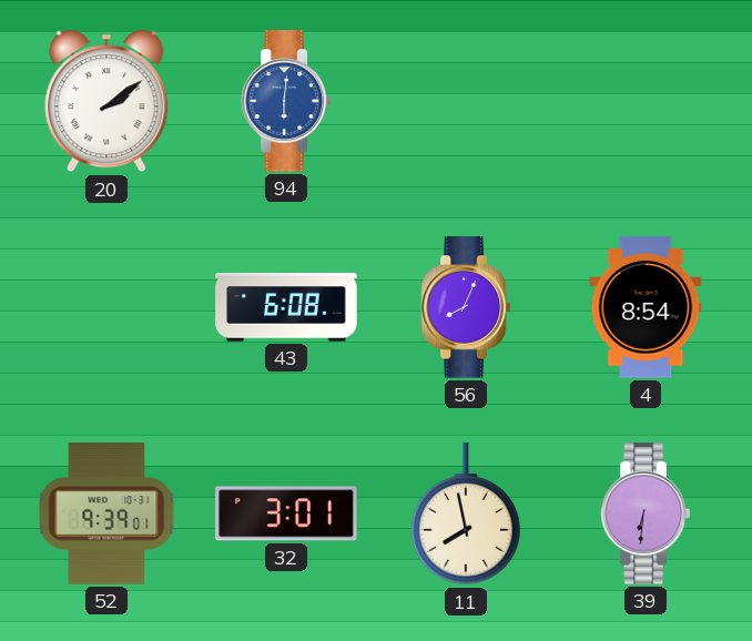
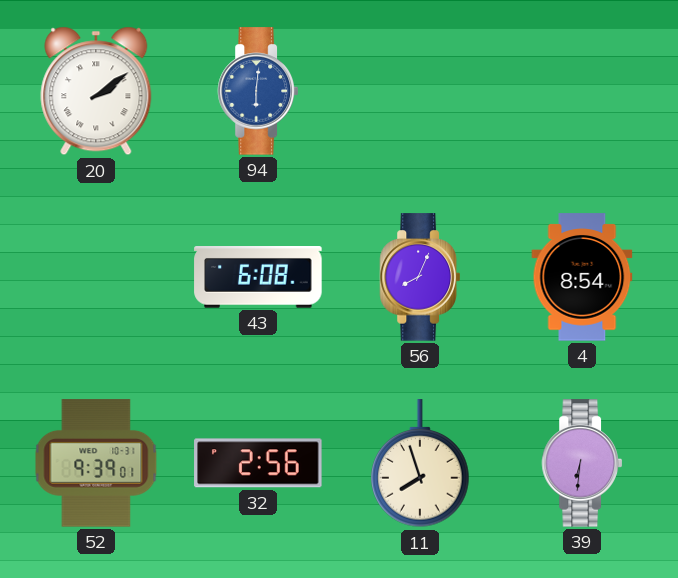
32: 3:01 -> 2:56
11: 7:58 -> 7:57
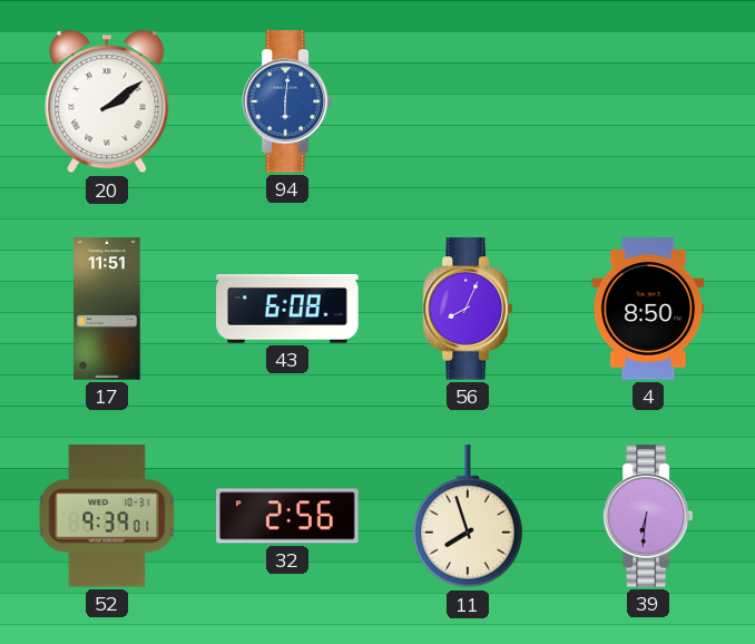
17: none -> 11:51
4: 8:54 -> 8:50
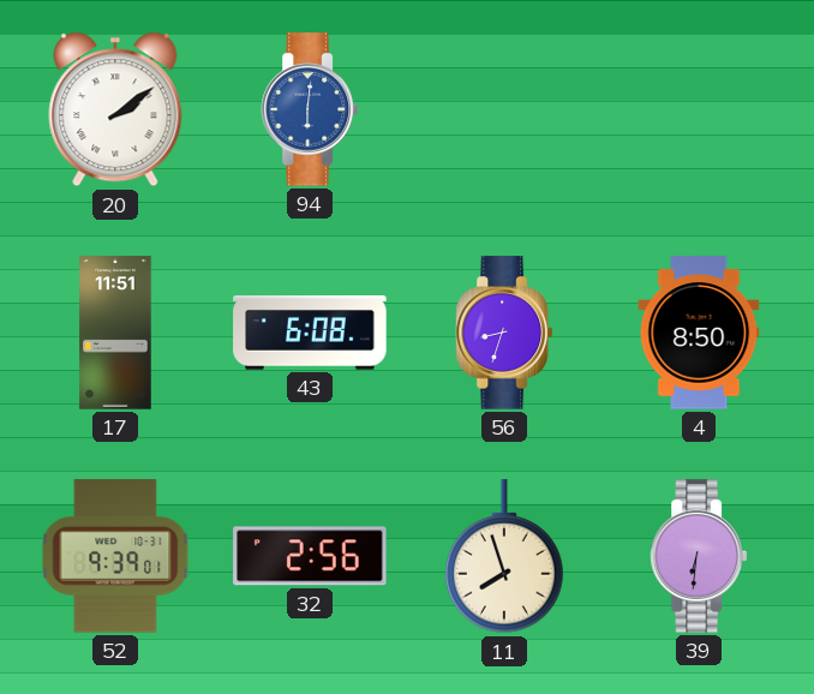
56: 8:04 -> 8:33
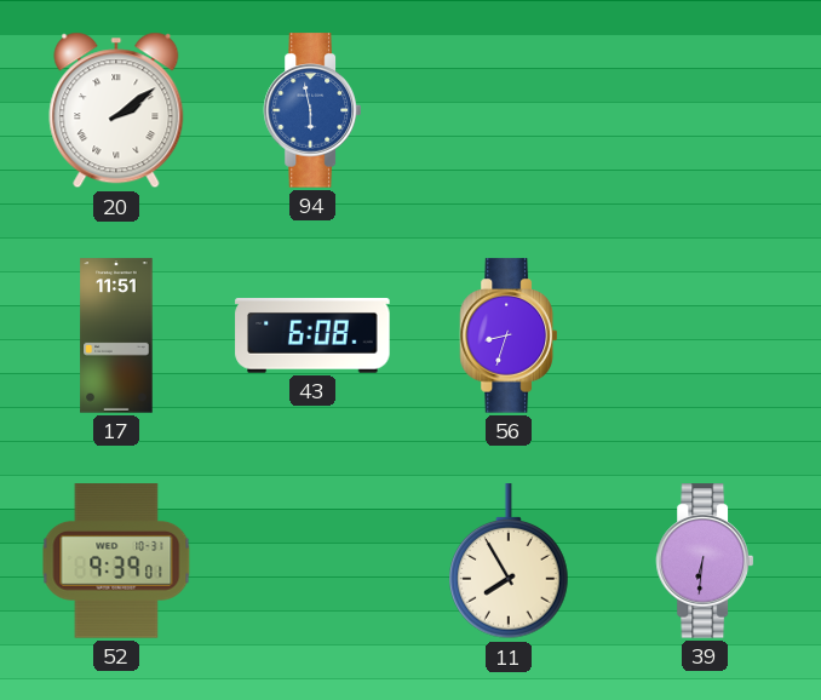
94: 6:01 -> 5:58
4: 8:50 -> none
32: 2:56 -> none
11: 7:57 -> 7:55
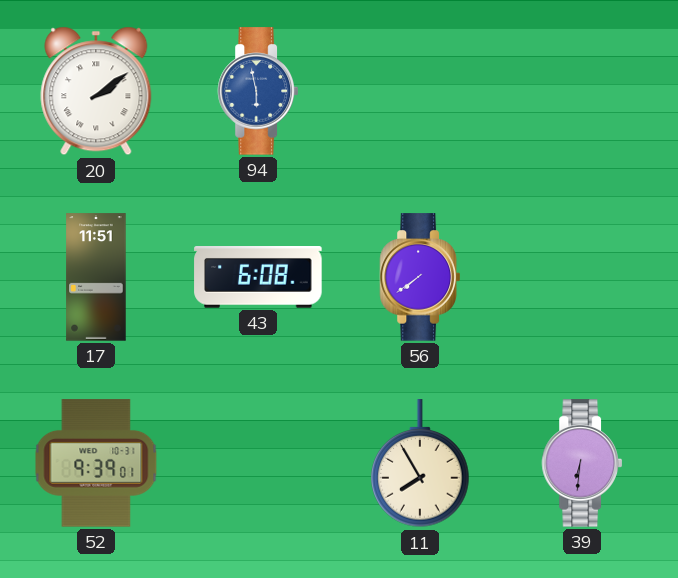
56: 8:33 -> 7:39
